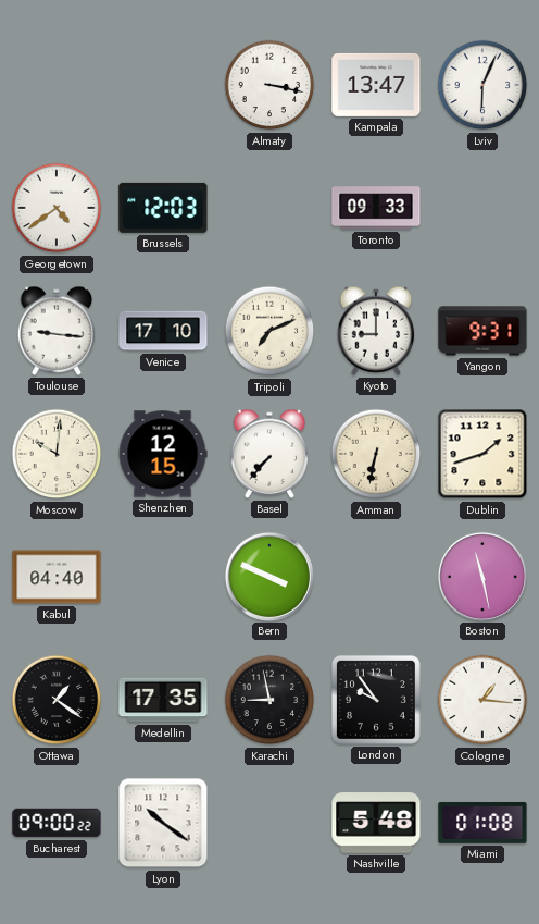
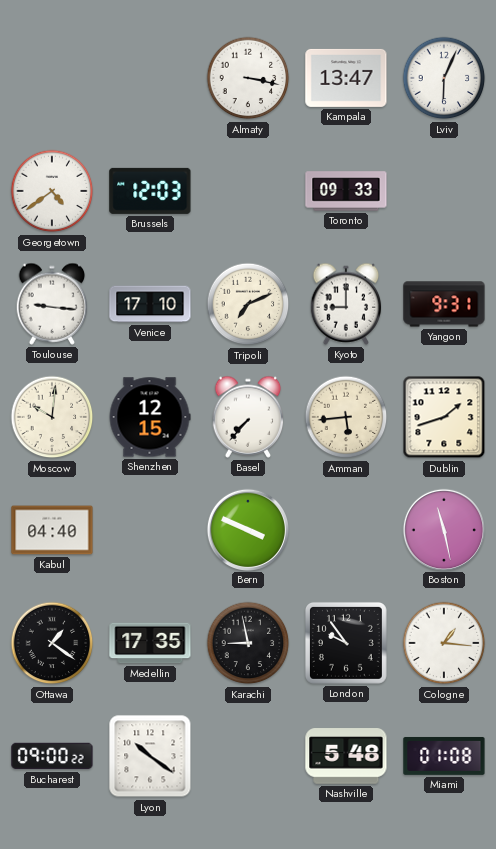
Amman: 6:32 -> 5:44
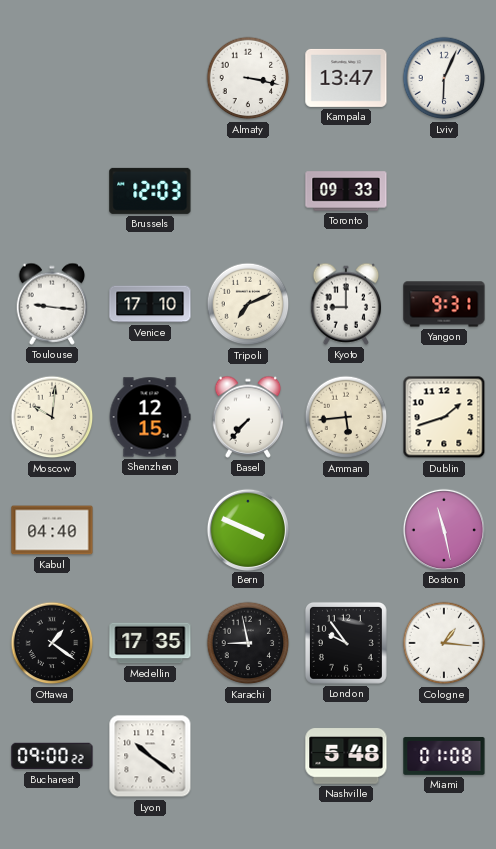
Georgetown: 4:39 -> none
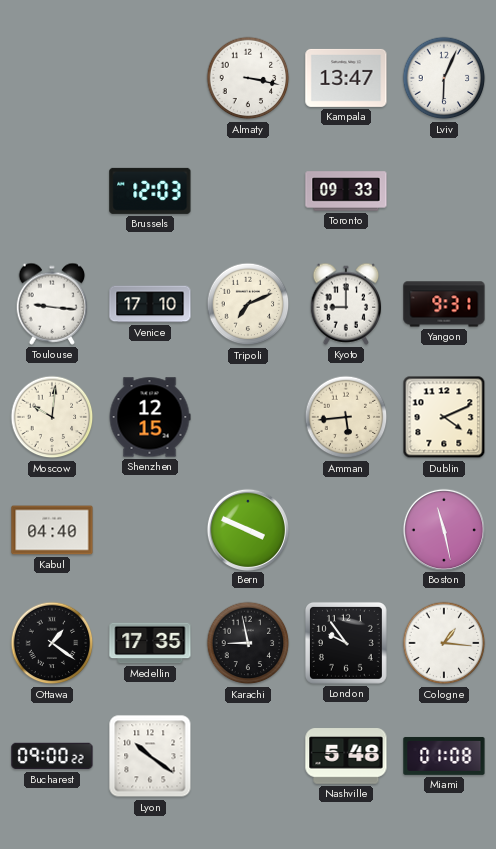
Basel: 7:37 -> none
Dublin: 1:42 -> 4:11
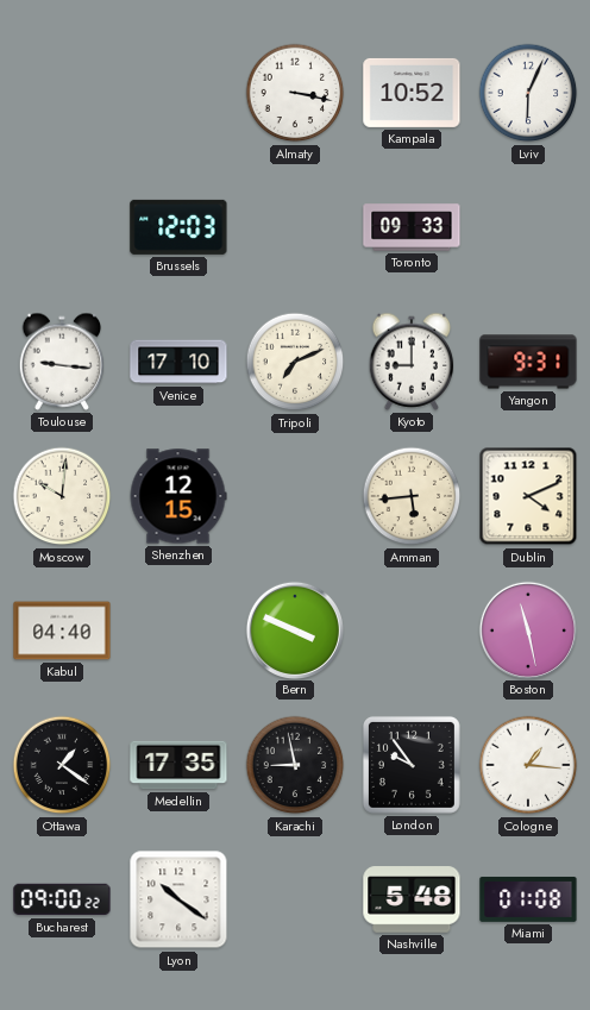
Kampala: 13:47 -> 10:52
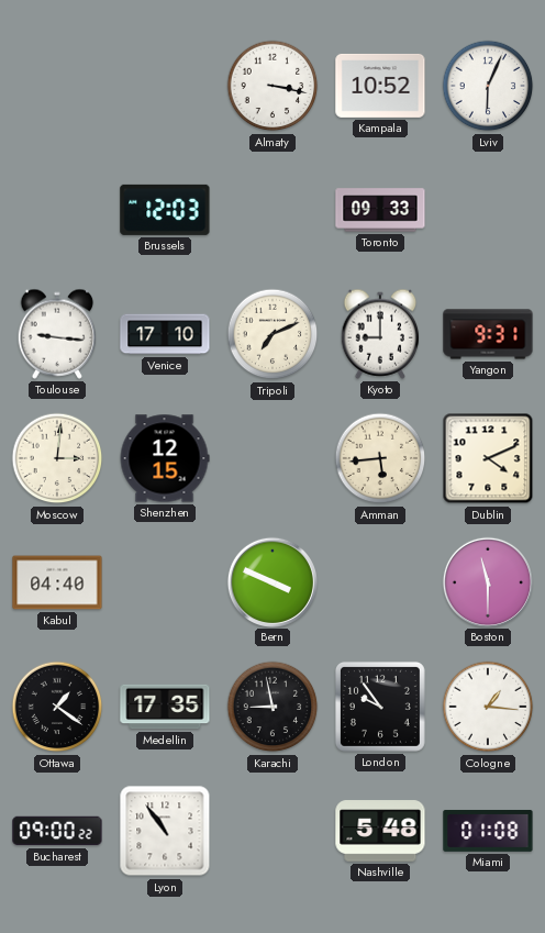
Moscow: 10:01 -> 3:01
Boston: 11:28 -> 11:30
Lyon: 10:21 -> 10:54
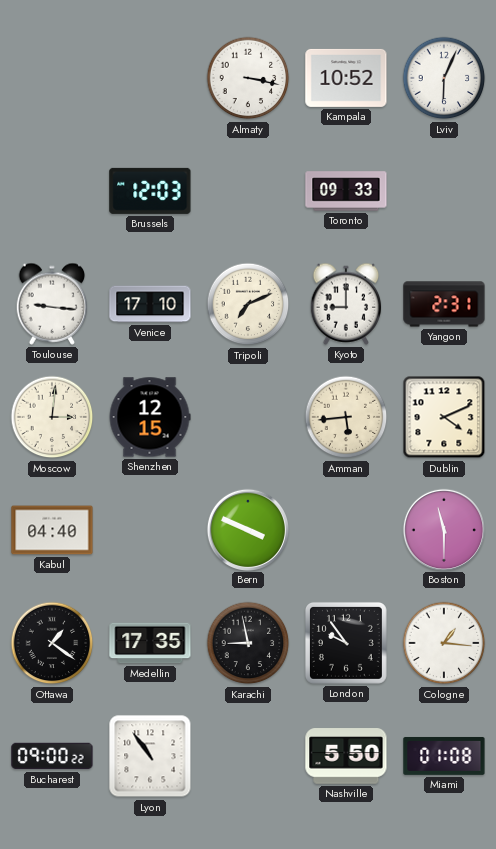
Yangon: 9:31 -> 2:31
Nashville: 5:48 -> 5:50
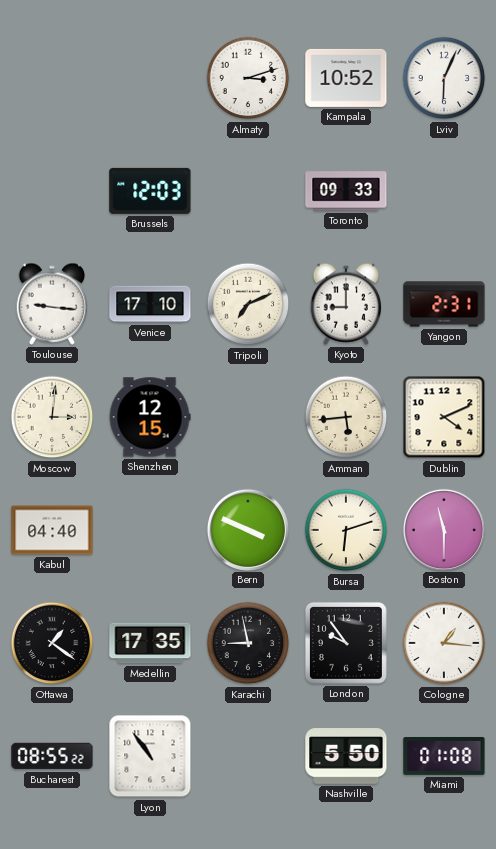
Almaty: 3:17 -> 3:12
Bursa: none -> 6:12
Bucharest: 09:00 -> 08:55
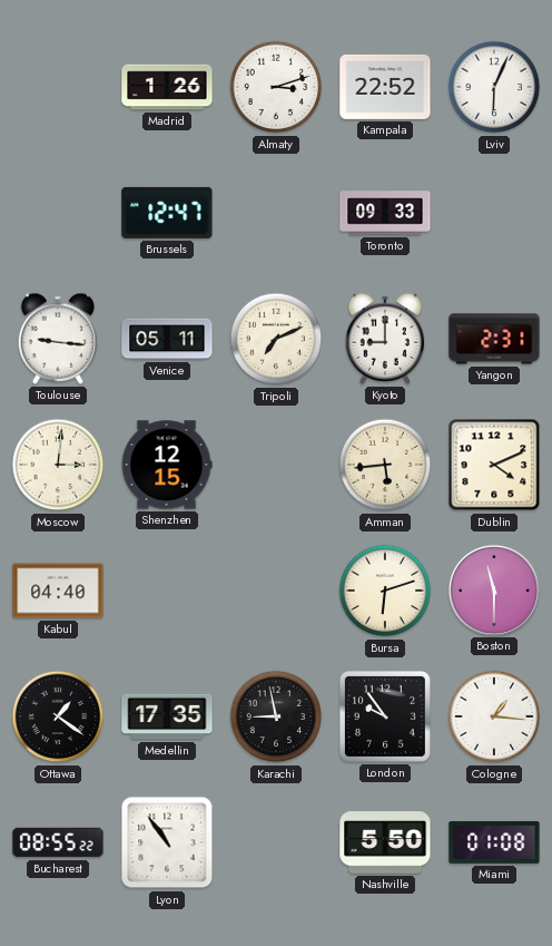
Madrid: none -> 1:26
Kampala: 10:52 -> 22:52
Brussels: 12:03 -> 12:47
Venice: 17:10 -> 05:11
Bern: 3:49 -> none
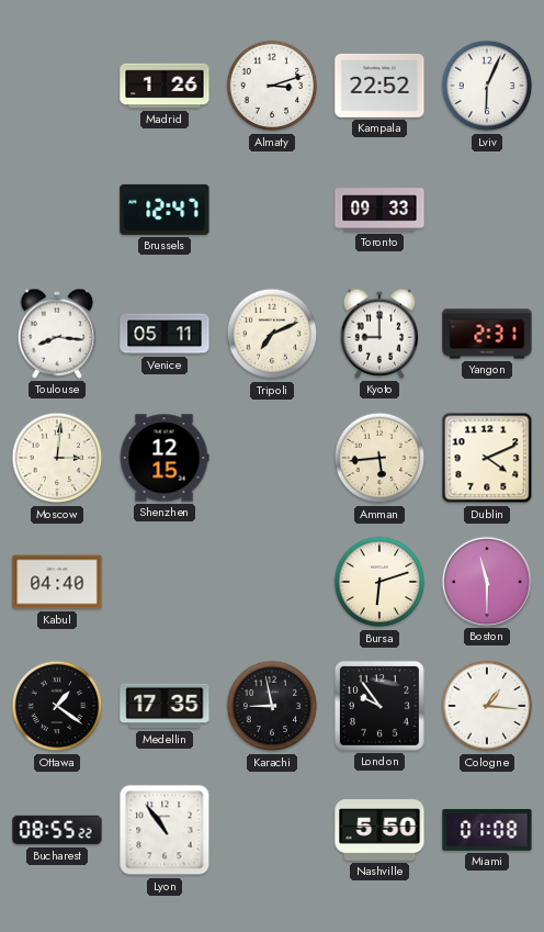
Toulouse: 9:16 -> 8:16
